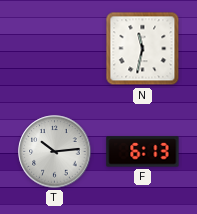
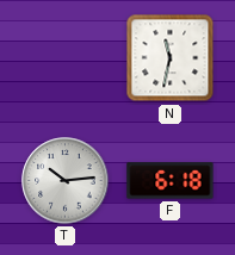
F: 6:13 -> 6:18
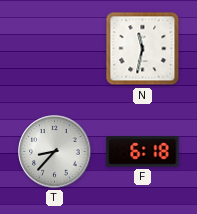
T: 10:14 -> 8:37
